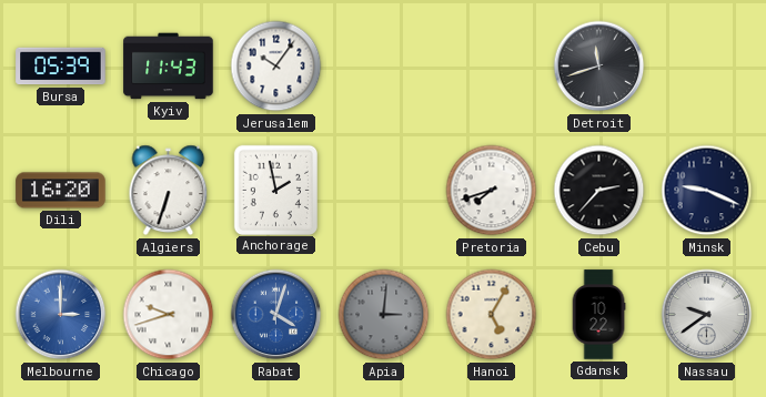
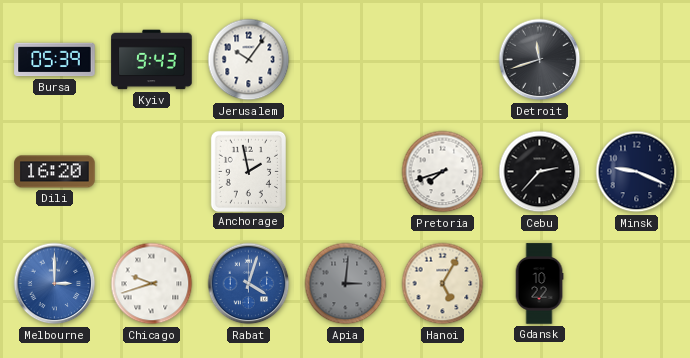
Kyiv: 11:43 -> 9:43
Algiers: 6:33 -> none
Nassau: 9:39 -> none
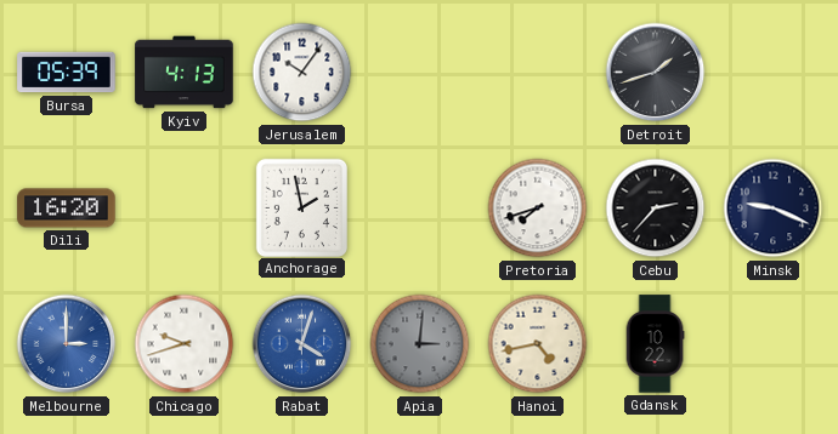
Kyiv: 9:43 -> 4:13
Detroit: 11:42 -> 1:42
Hanoi: 5:05 -> 4:43
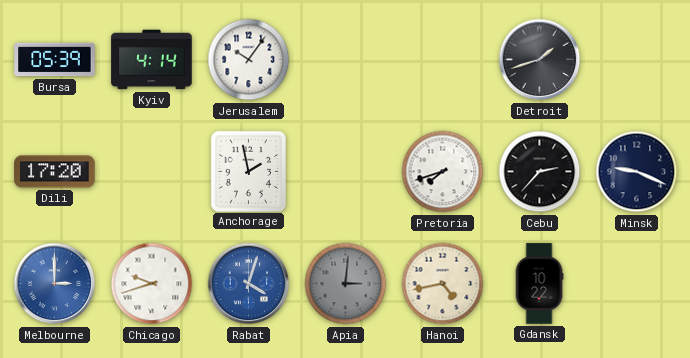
Kyiv: 4:13 -> 4:14
Dili: 16:20 -> 17:20
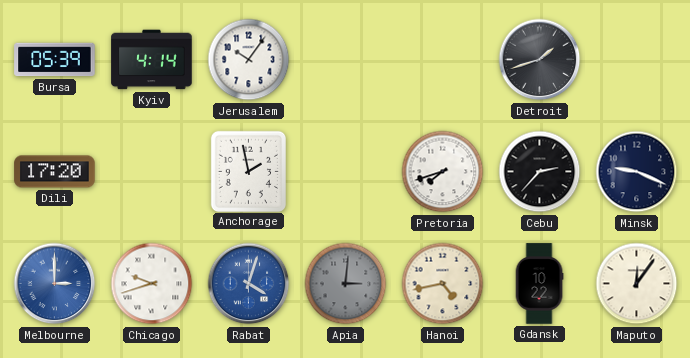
Maputo: none -> 12:06
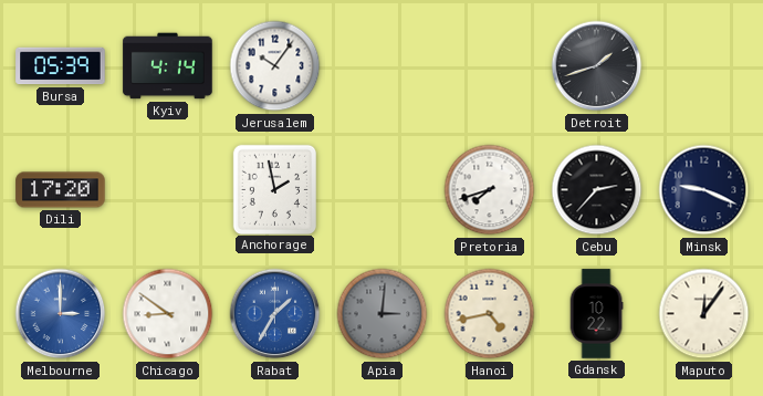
Chicago: 9:42 -> 8:51
Rabat: 4:03 -> 1:35
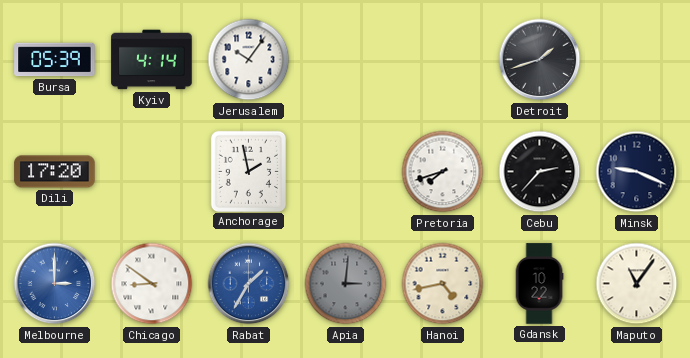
Maputo: 12:06 -> 11:06
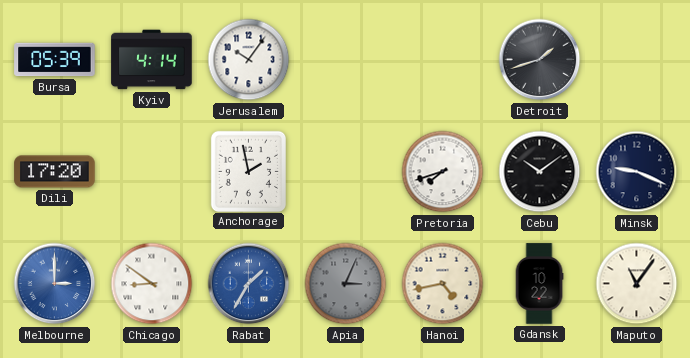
Cebu: 2:37 -> 10:09
Apia: 3:01 -> 3:04
